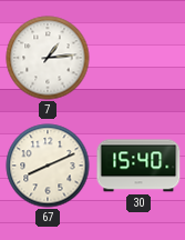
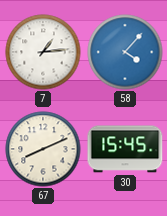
58: none -> 4:07
30: 15:40 -> 15:45
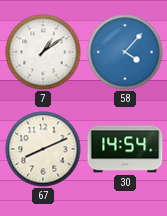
7: 1:14 -> 1:09
30: 15:45 -> 14:54
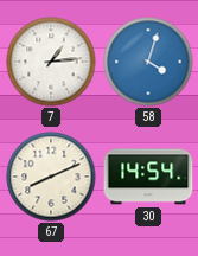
7: 1:09 -> 1:14
58: 4:07 -> 4:03
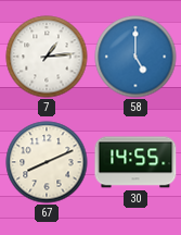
58: 4:03 -> 5:00
30: 14:54 -> 14:55
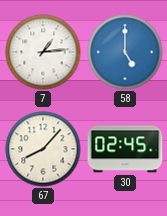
67: 8:11 -> 8:07
30: 14:55 -> 02:45
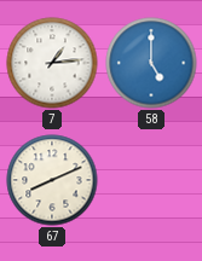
67: 8:07 -> 8:11
30: 02:45 -> none
